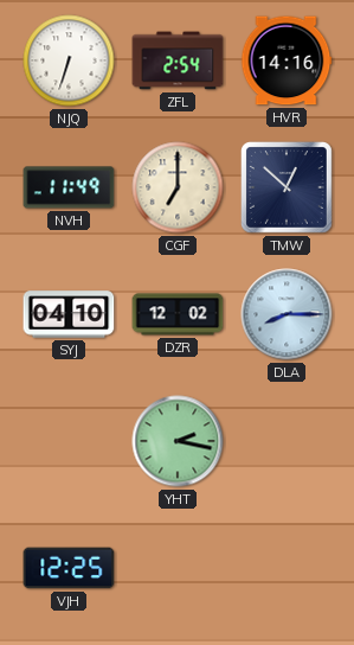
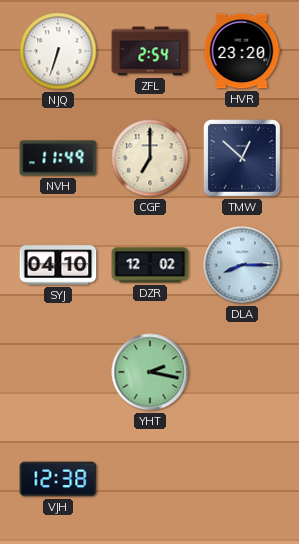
HVR: 14:16 -> 23:20
VJH: 12:25 -> 12:38
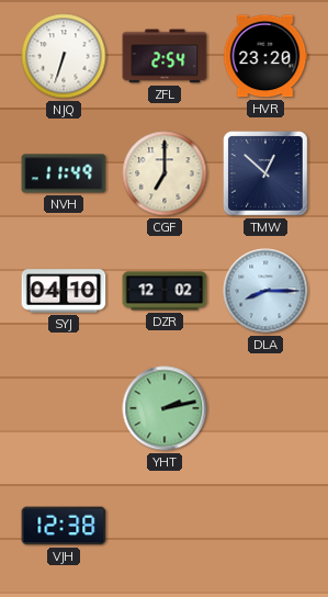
YHT: 2:17 -> 2:13
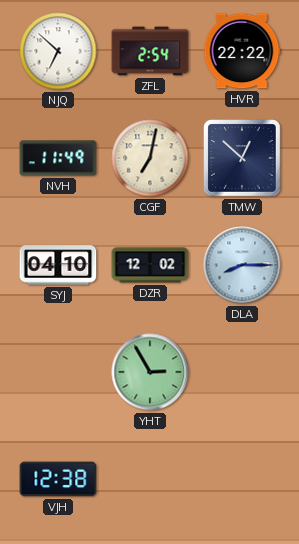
NJQ: 6:33 -> 6:52
HVR: 23:20 -> 22:22
CGF: 7:00 -> 7:02
YHT: 2:13 -> 2:55
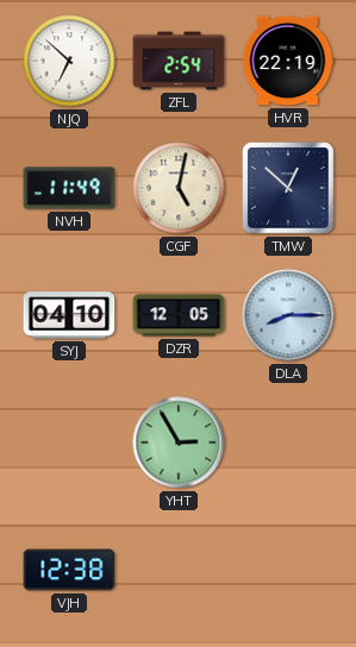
HVR: 22:22 -> 22:19
CGF: 7:02 -> 5:02
DZR: 12:02 -> 12:05
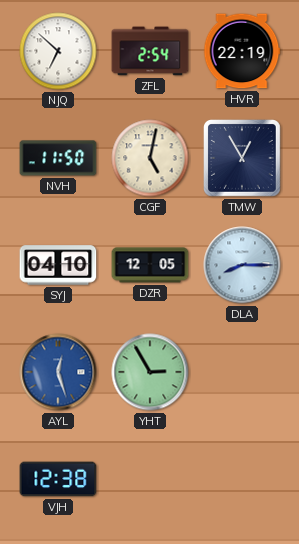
NVH: 11:49 -> 11:50
TMW: 12:52 -> 12:55
AYL: none -> 12:27
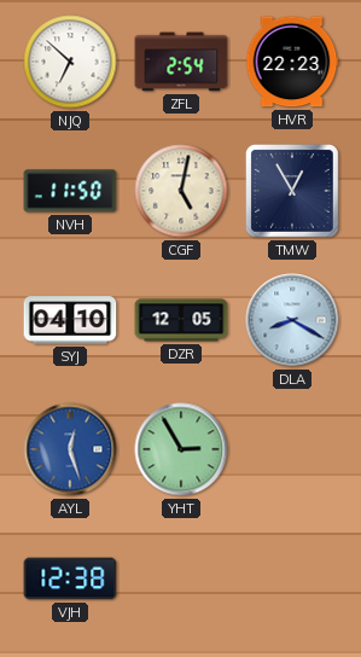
HVR: 22:19 -> 22:23
DLA: 8:15 -> 8:20
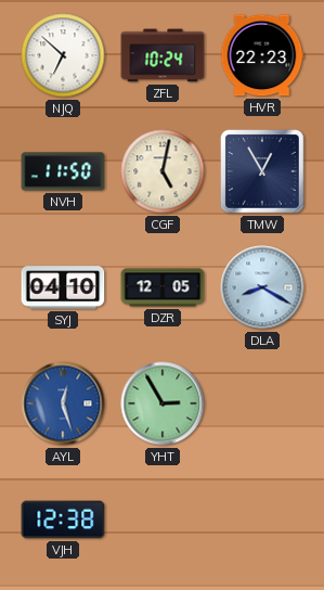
ZFL: 2:54 -> 10:24
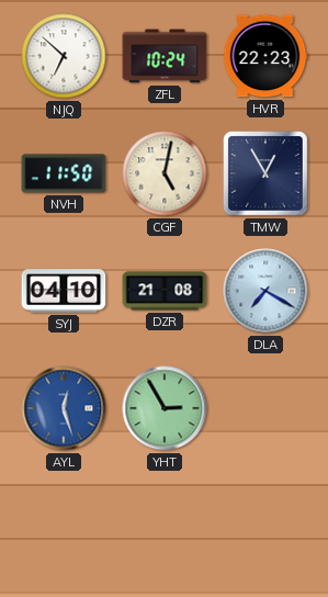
DZR: 12:05 -> 21:08
DLA: 8:20 -> 7:20
VJH: 12:38 -> none
